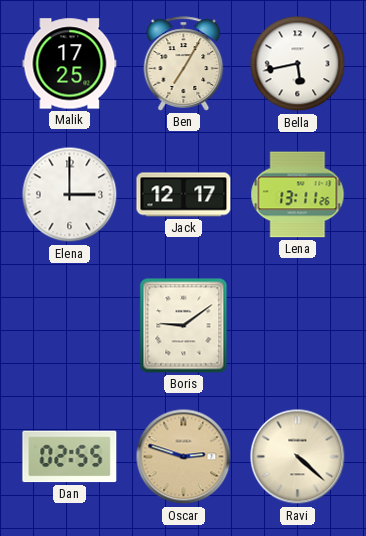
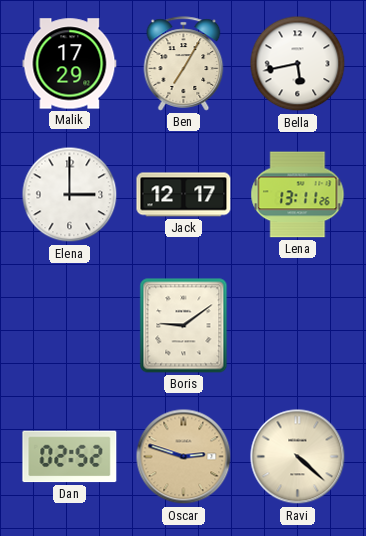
Malik: 17:25 -> 17:29
Dan: 02:55 -> 02:52
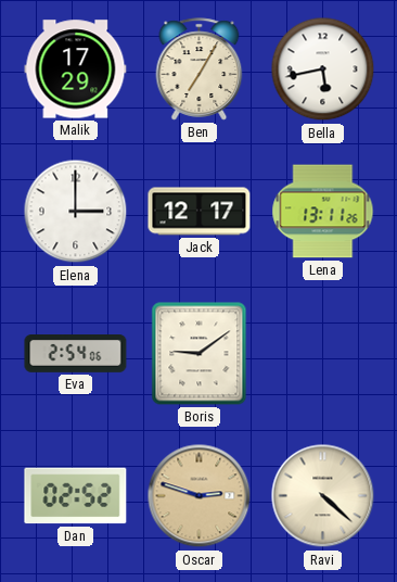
Eva: none -> 2:54
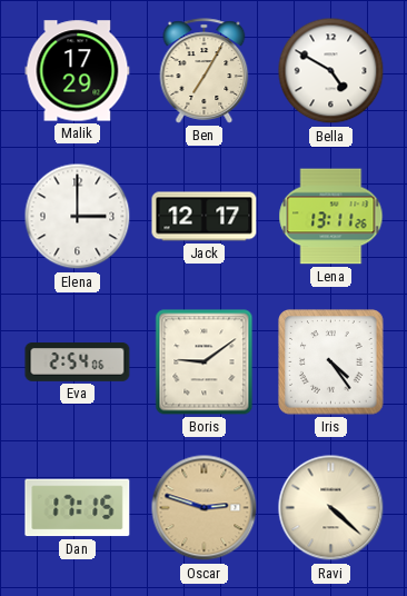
Bella: 5:43 -> 4:50
Iris: none -> 4:24
Dan: 02:52 -> 17:15
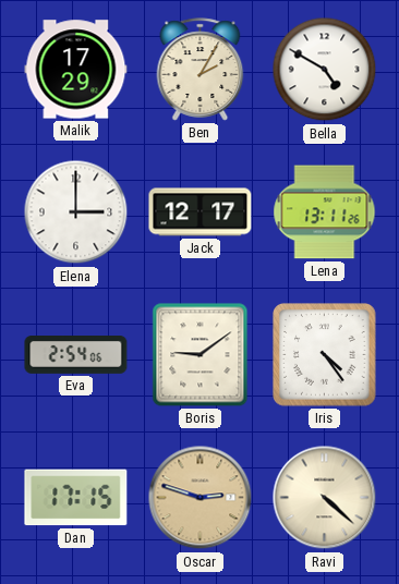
Ben: 7:05 -> 2:05
